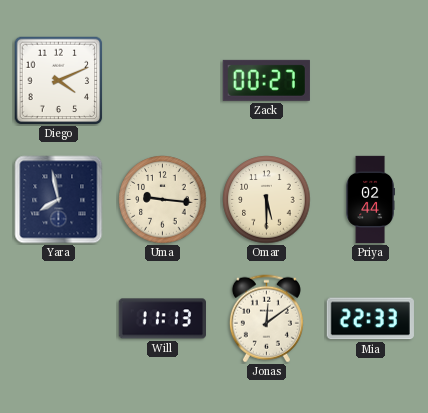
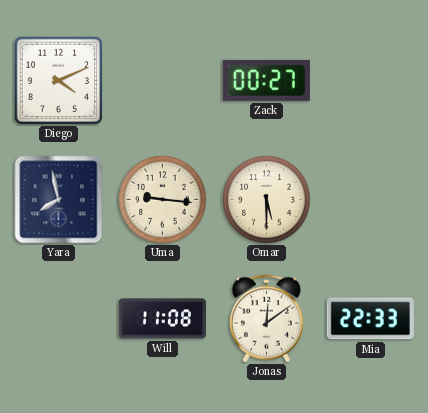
Priya: 02:44 -> none
Will: 11:13 -> 11:08
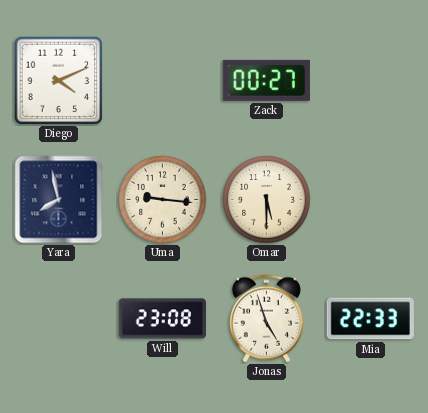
Will: 11:08 -> 23:08
Jonas: 12:09 -> 4:57
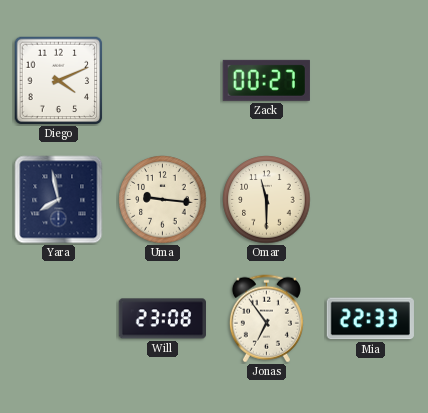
Omar: 5:30 -> 11:30
Jonas: 4:57 -> 6:54
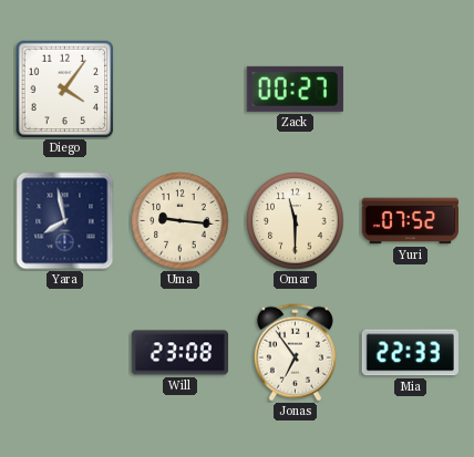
Diego: 4:11 -> 4:06
Yuri: none -> 07:52
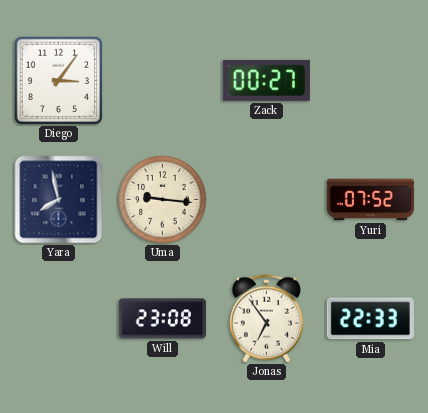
Diego: 4:06 -> 3:06
Omar: 11:30 -> none
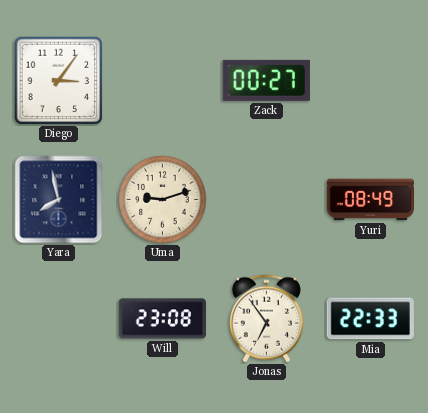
Uma: 9:16 -> 9:12
Yuri: 07:52 -> 08:49
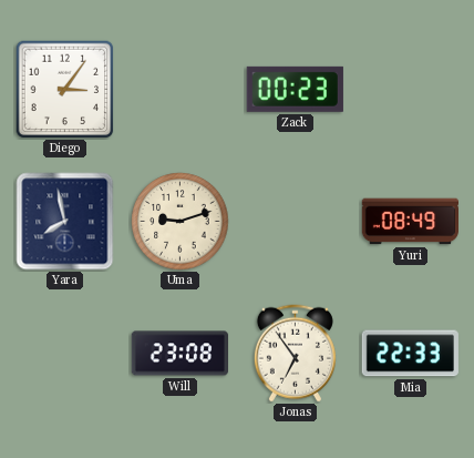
Zack: 00:27 -> 00:23
